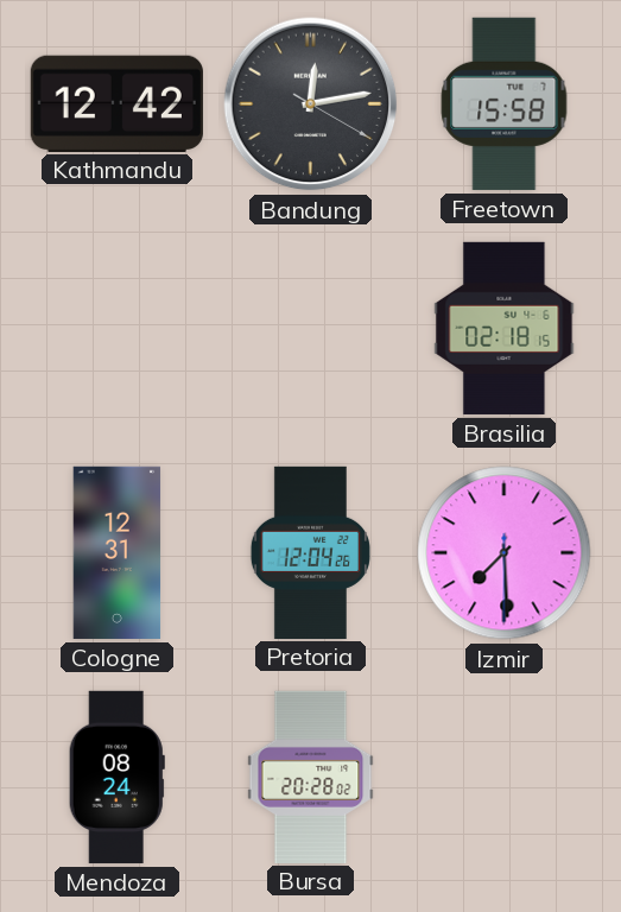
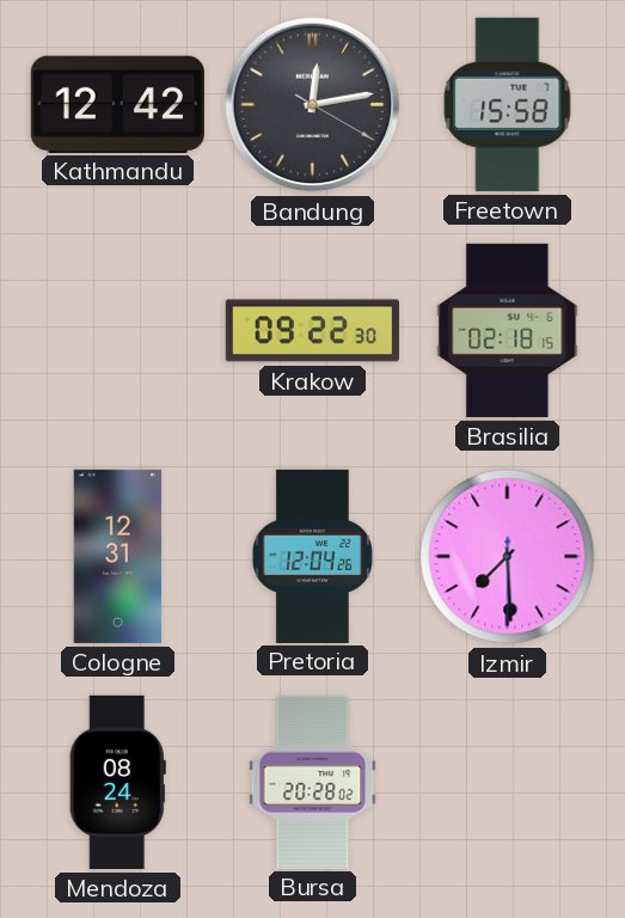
Krakow: none -> 09:22
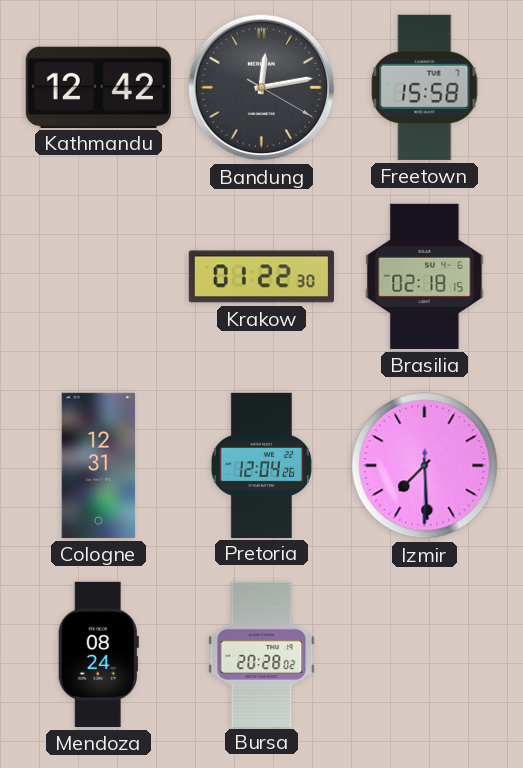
Krakow: 09:22 -> 01:22
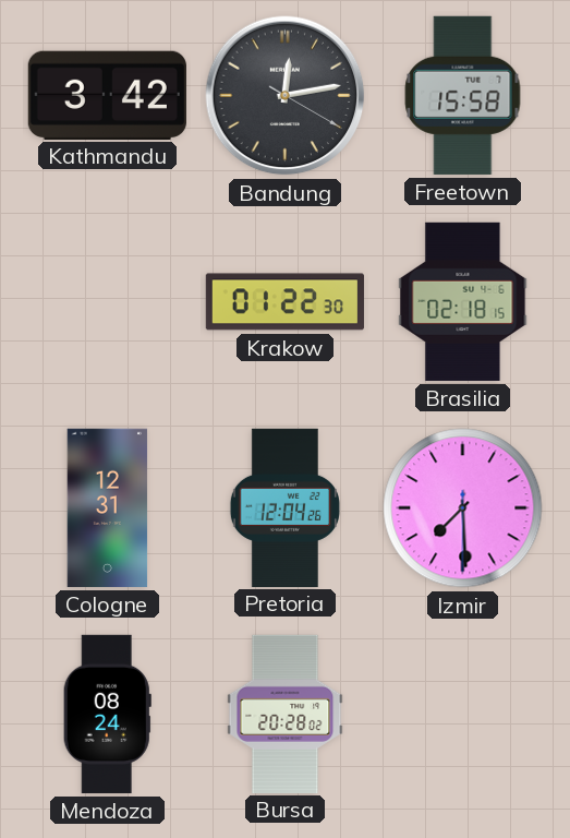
Kathmandu: 12:42 -> 3:42
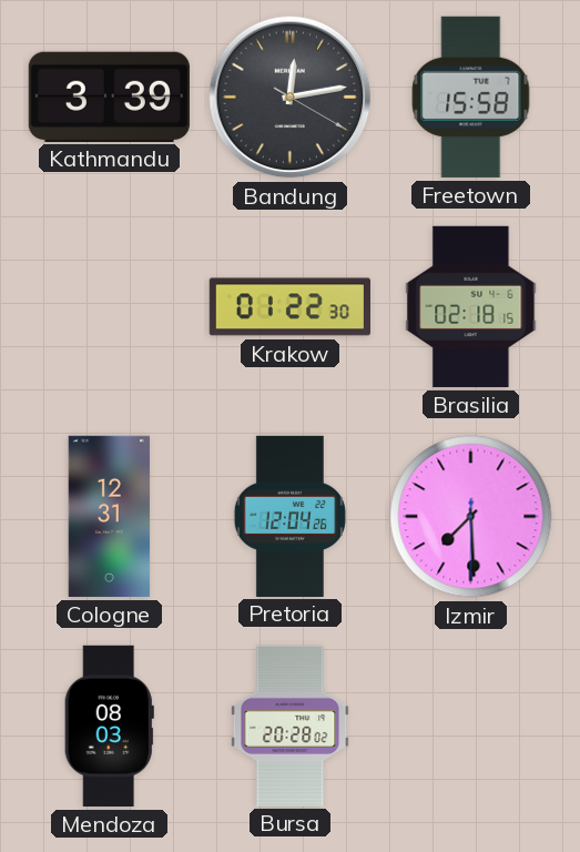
Kathmandu: 3:42 -> 3:39
Mendoza: 08:24 -> 08:03
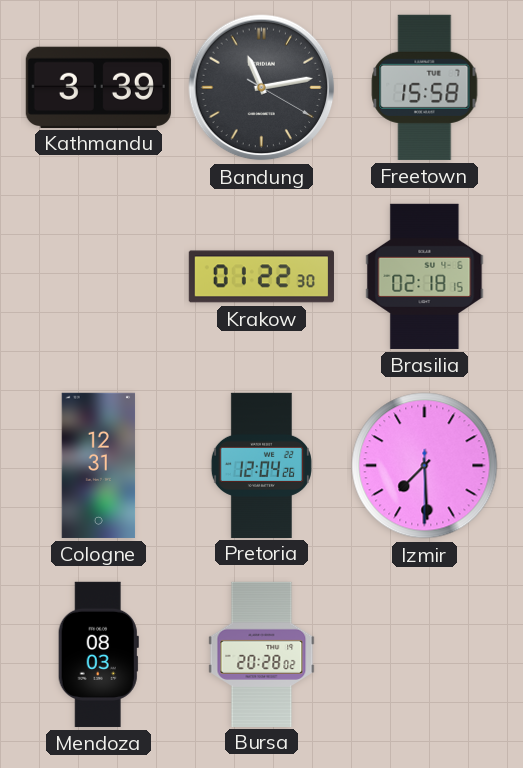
Bandung: 12:13 -> 11:13
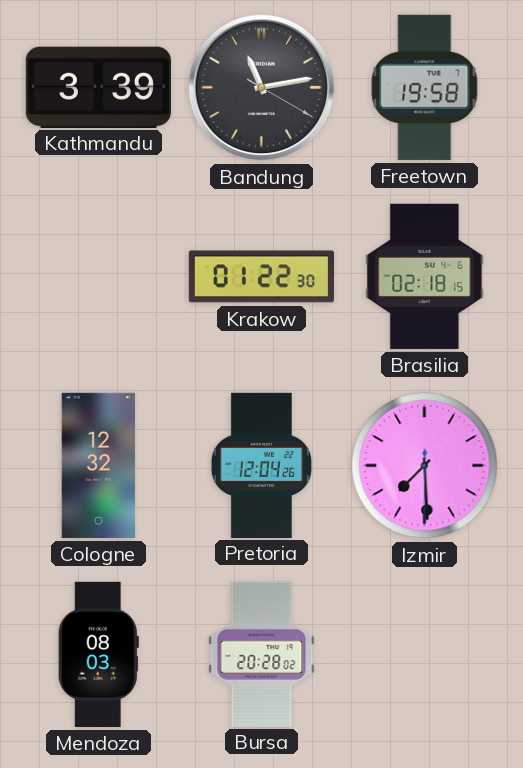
Freetown: 15:58 -> 19:58
Cologne: 12:31 -> 12:32
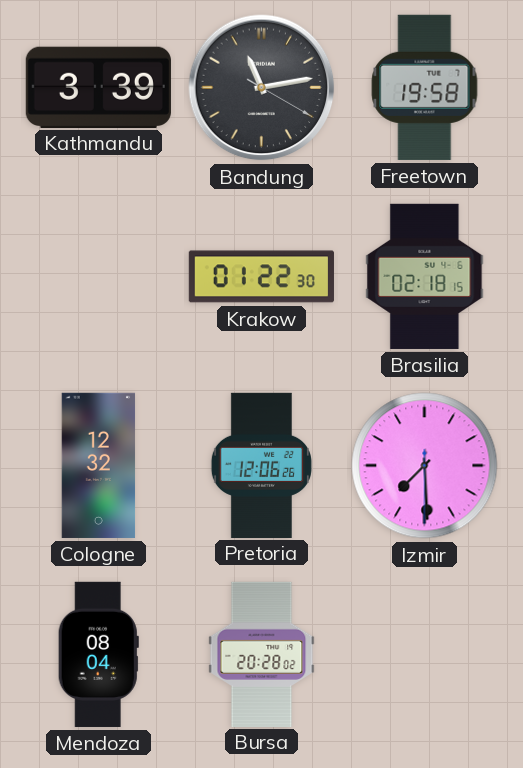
Pretoria: 12:04 -> 12:06
Mendoza: 08:03 -> 08:04
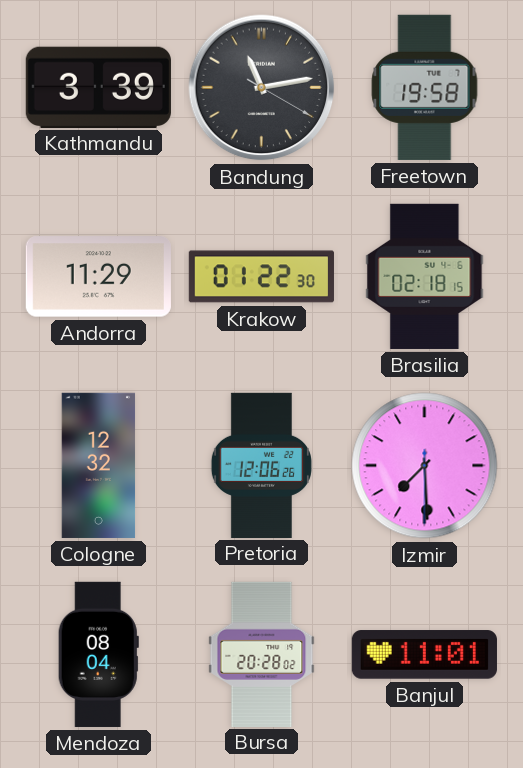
Andorra: none -> 11:29
Banjul: none -> 11:01
